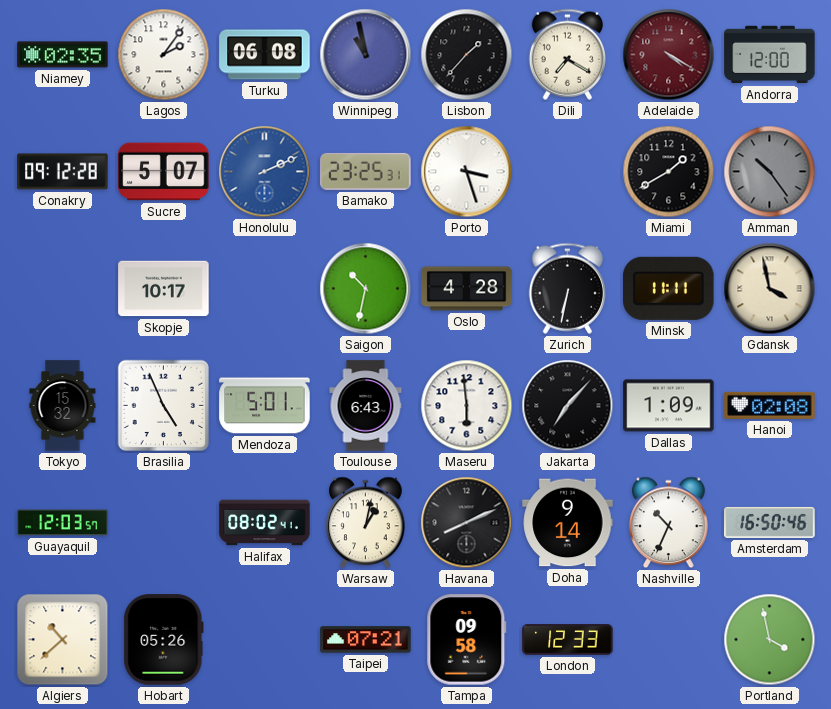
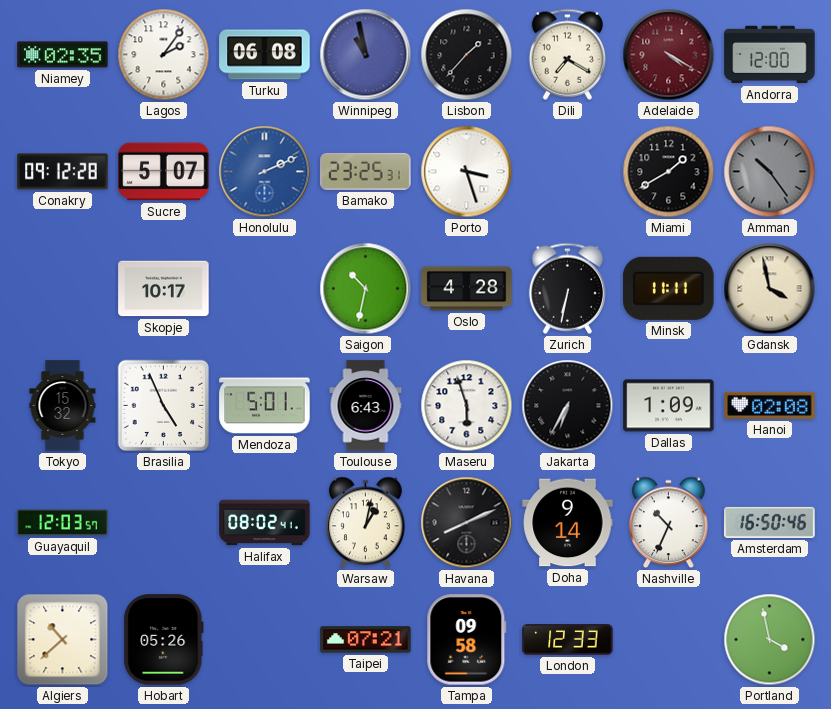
Maseru: 5:59 -> 5:57
Jakarta: 7:07 -> 6:35
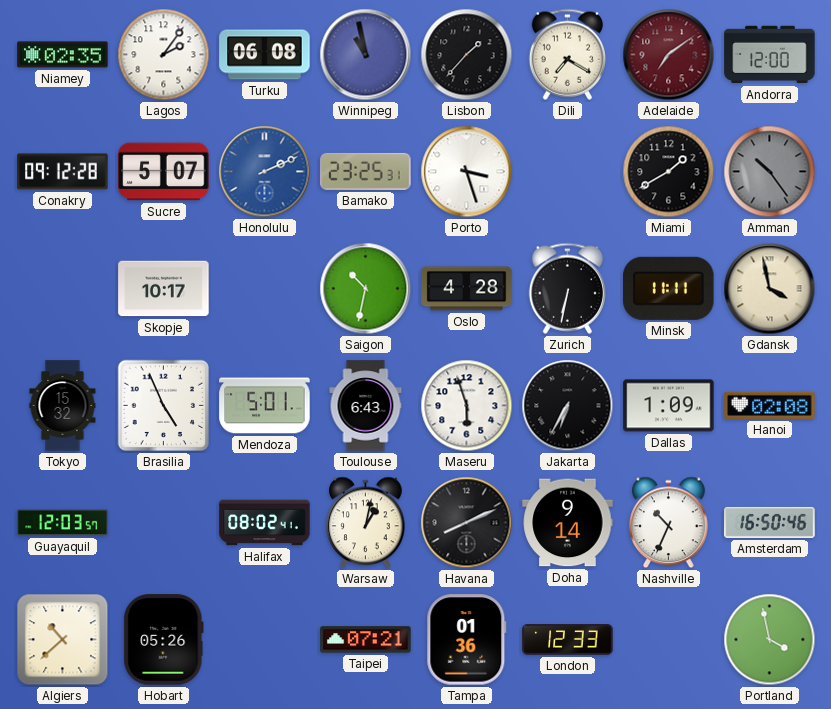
Adelaide: 4:20 -> 7:09
Tampa: 09:58 -> 01:36
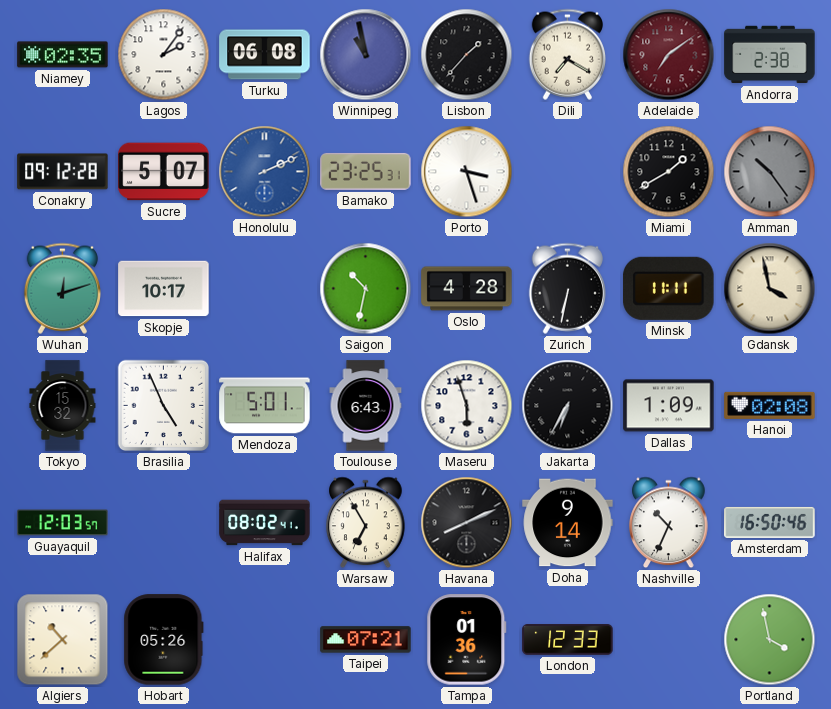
Andorra: 12:00 -> 2:38
Wuhan: none -> 12:12
Warsaw: 1:02 -> 6:55
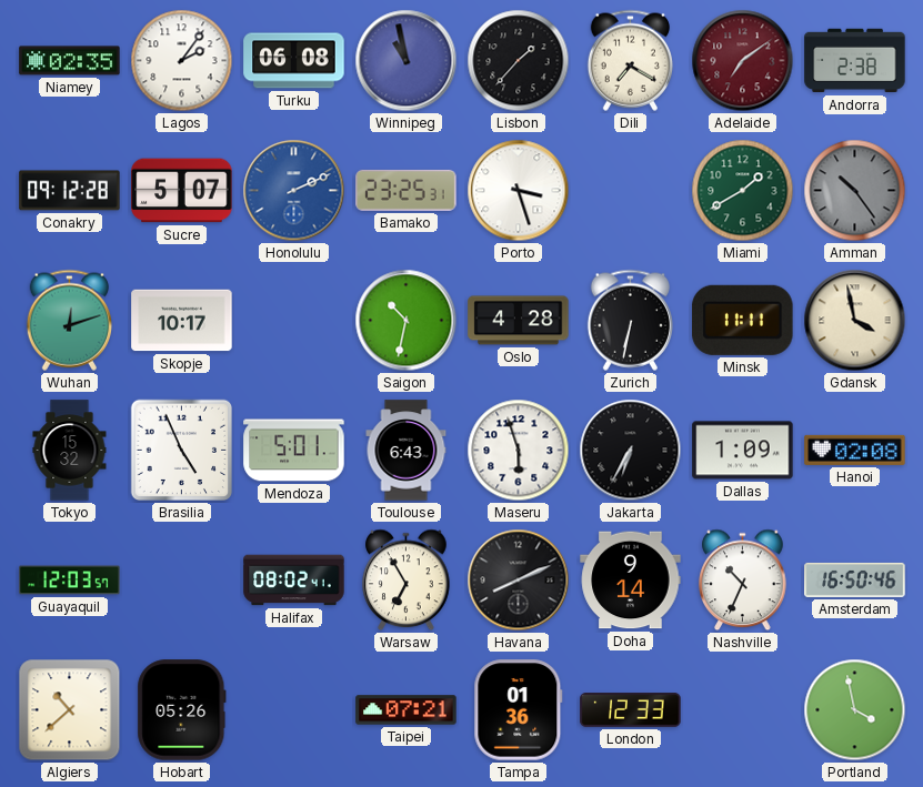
Miami dial: black -> green
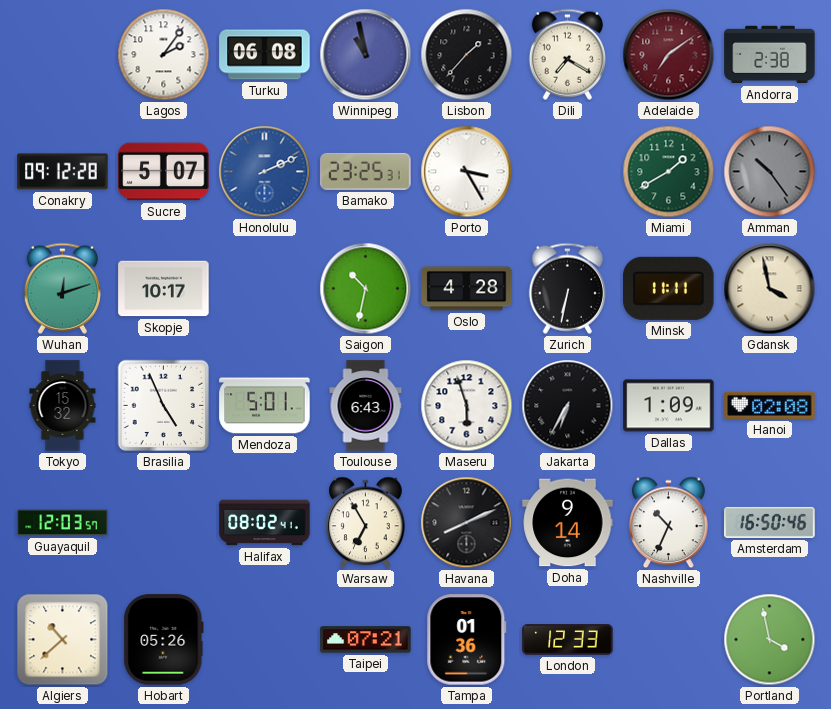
Niamey: 02:35 -> none
Porto: 3:27 -> 3:25
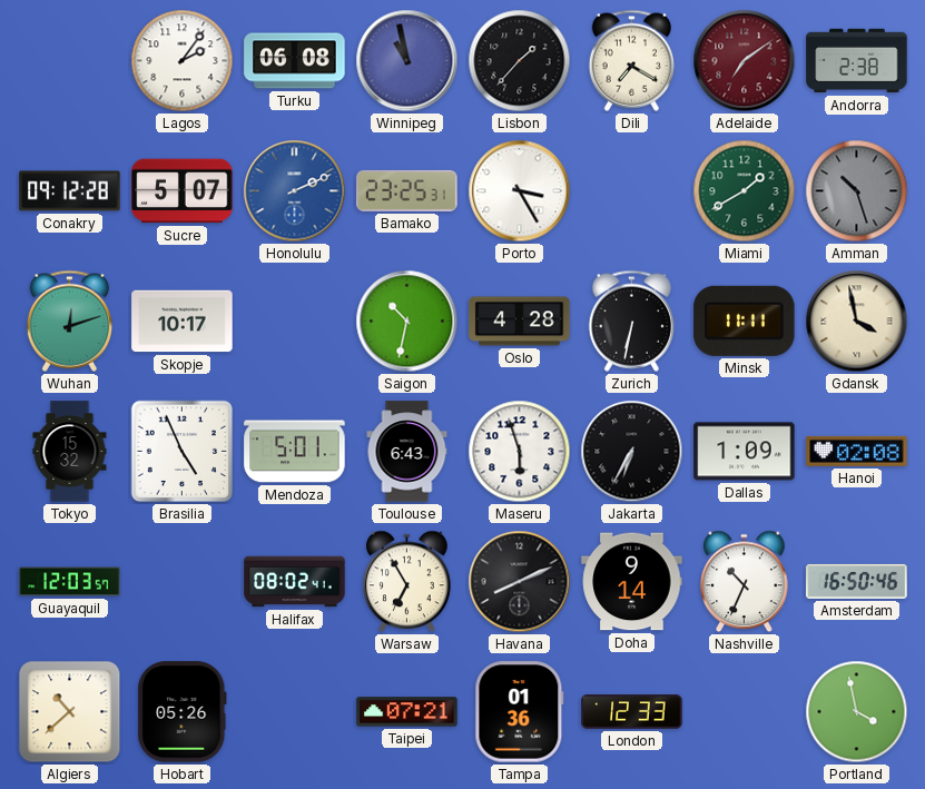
Amman: 10:24 -> 10:27
